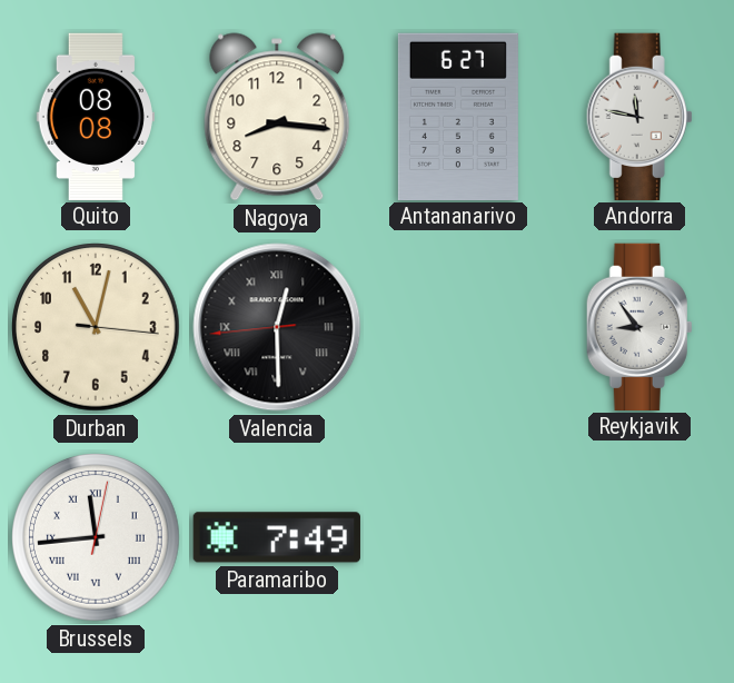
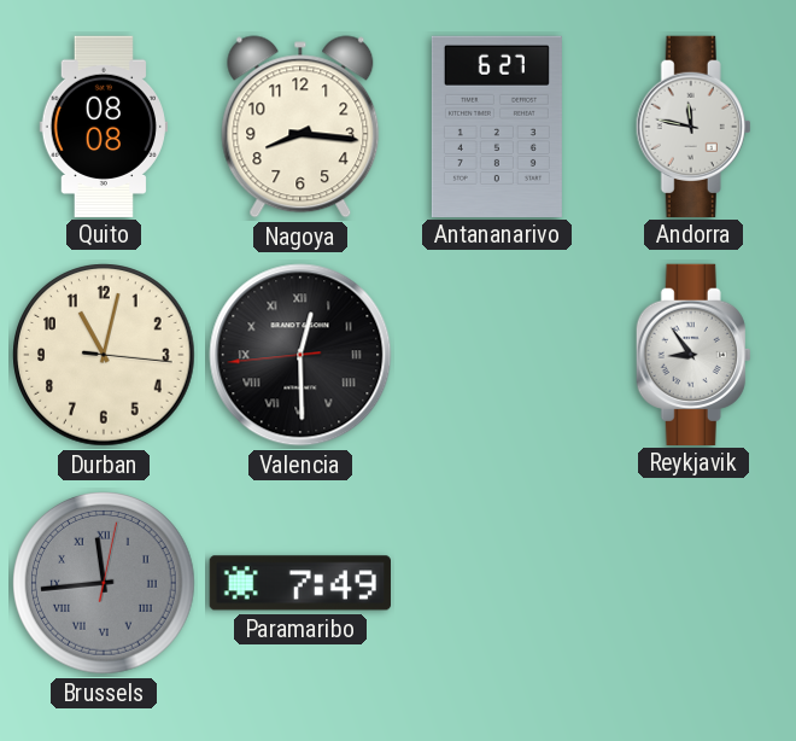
Brussels dial: white -> grey
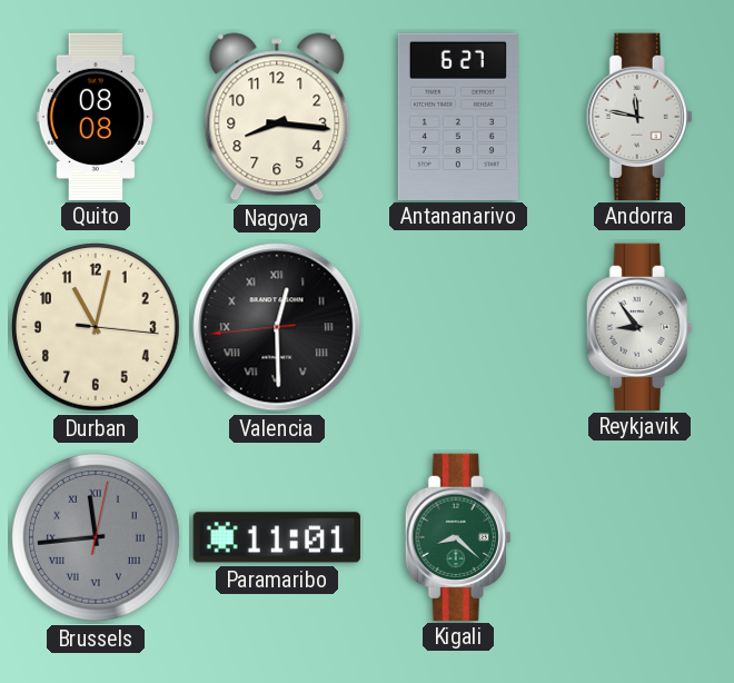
Paramaribo: 7:49 -> 11:01
Kigali: none -> 8:22
